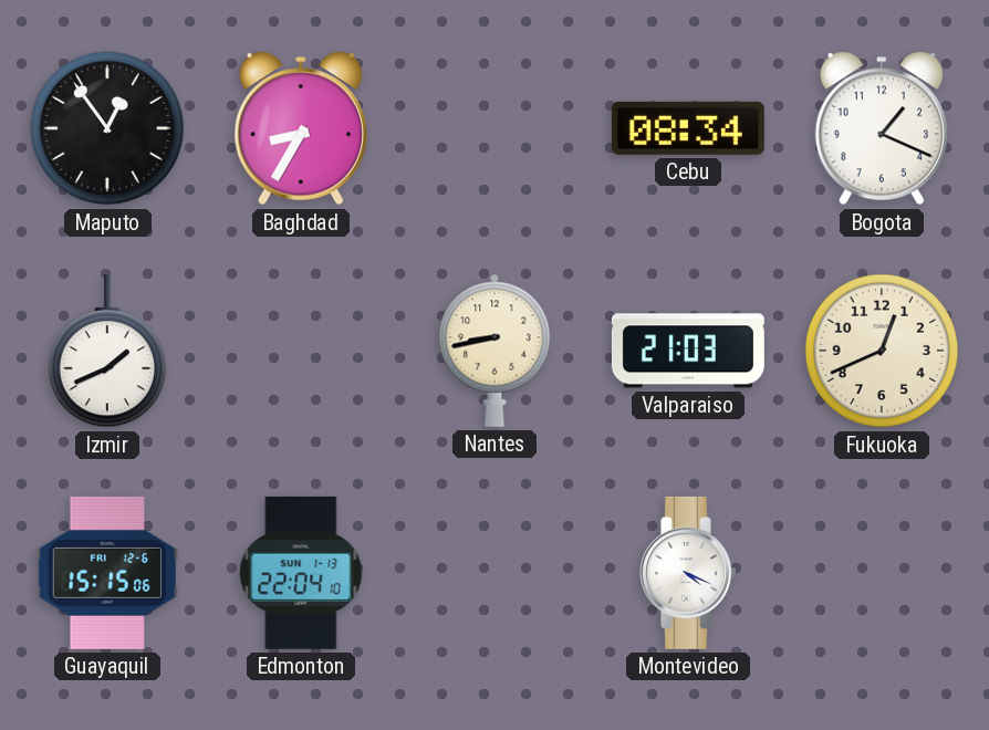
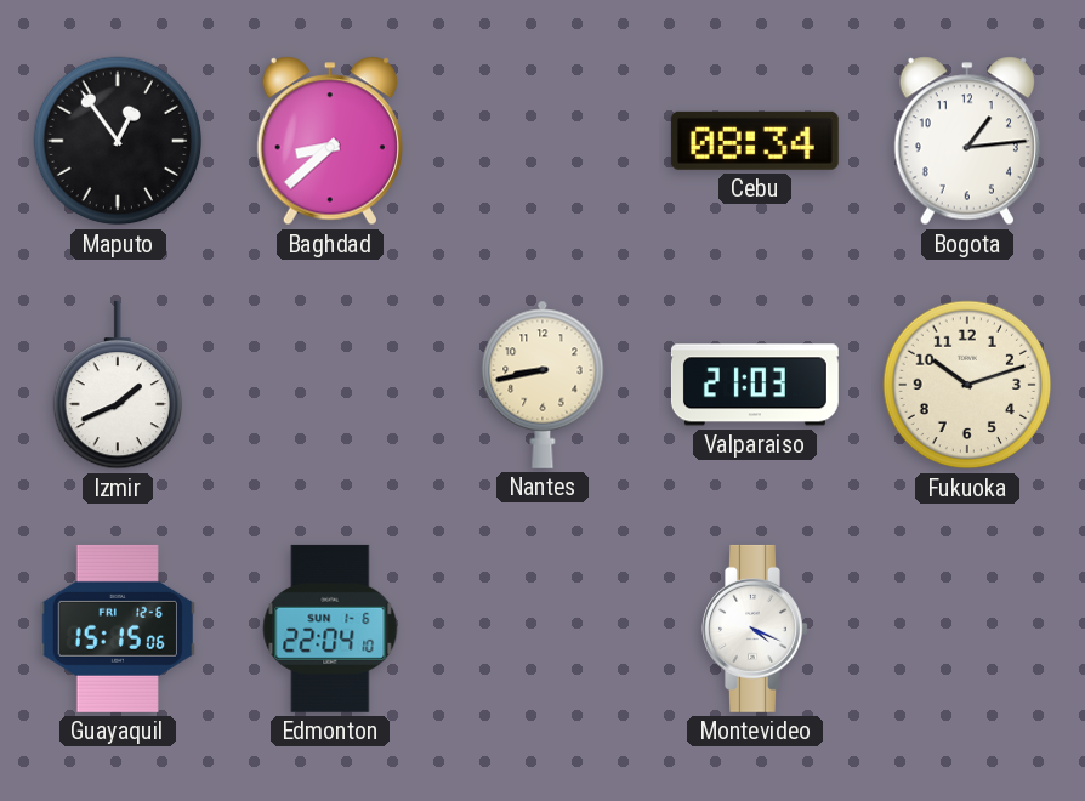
Baghdad: 8:35 -> 8:38
Bogota: 1:19 -> 1:14
Fukuoka: 12:41 -> 10:12
Edmonton date: SUN 1-13 -> SUN 1-6
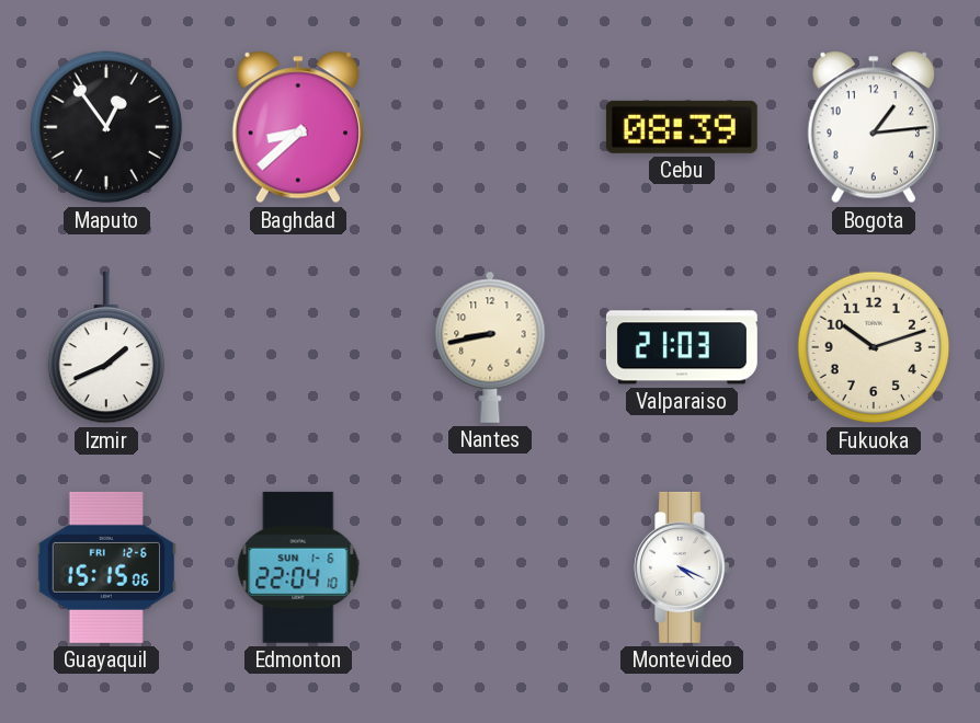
Cebu: 08:34 -> 08:39
